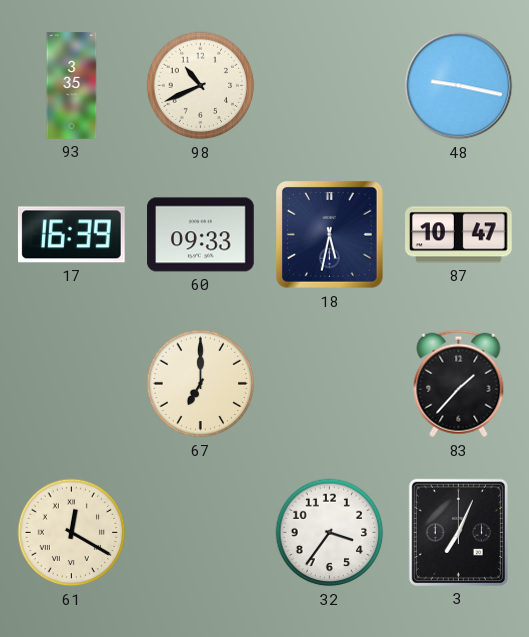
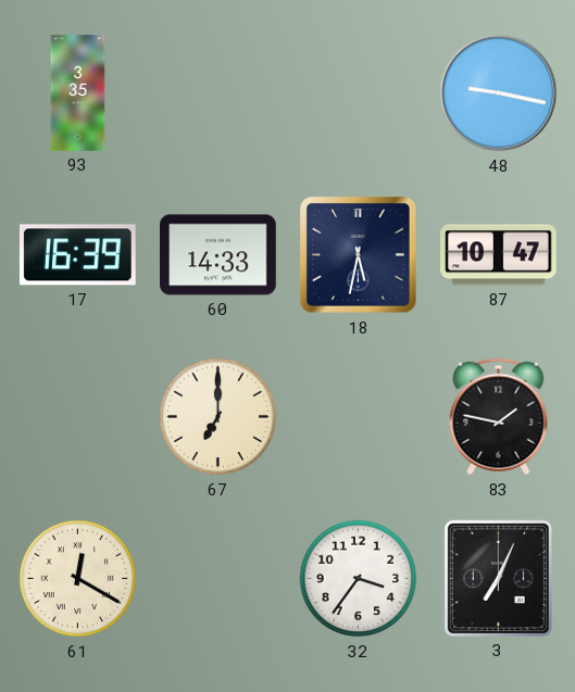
98: 10:41 -> none
60: 09:33 -> 14:33
83: 1:37 -> 1:47
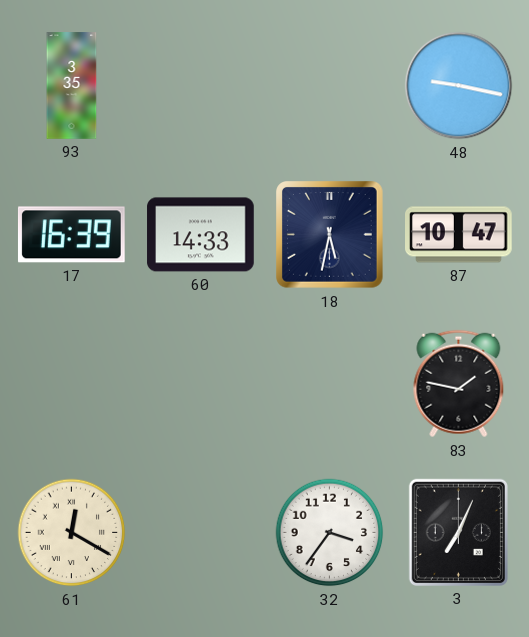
67: 7:00 -> none
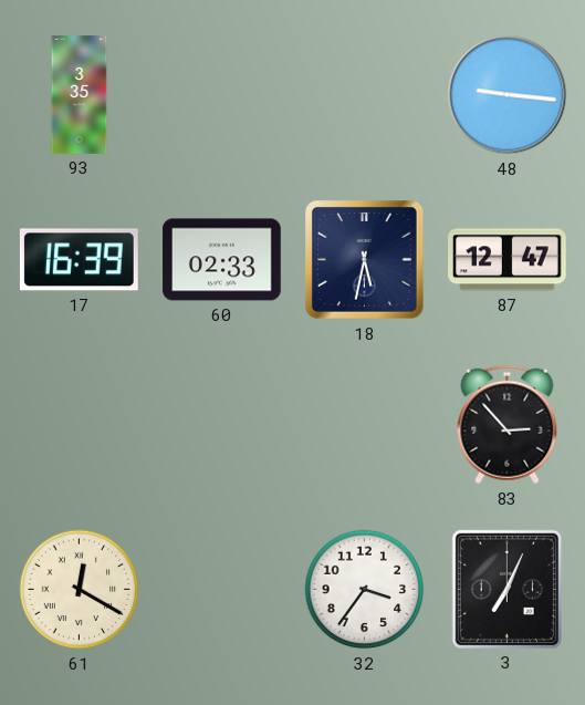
48: 9:17 -> 9:16
60: 14:33 -> 02:33
87: 10:47 -> 12:47
83: 1:47 -> 2:53
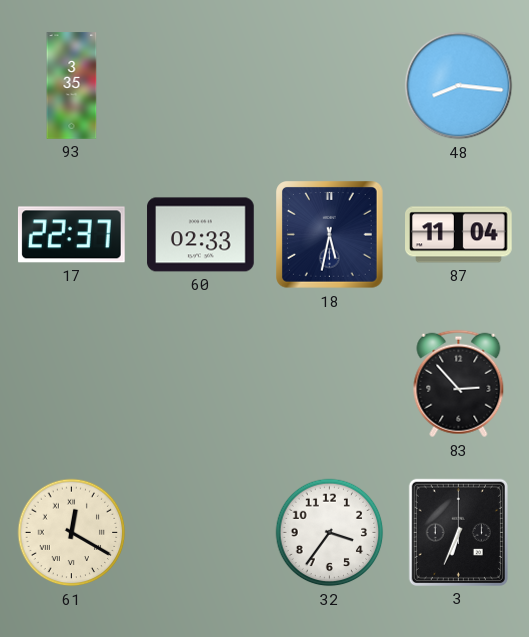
48: 9:16 -> 8:16
17: 16:39 -> 22:37
87: 12:47 -> 11:04
3: 7:04 -> 6:34
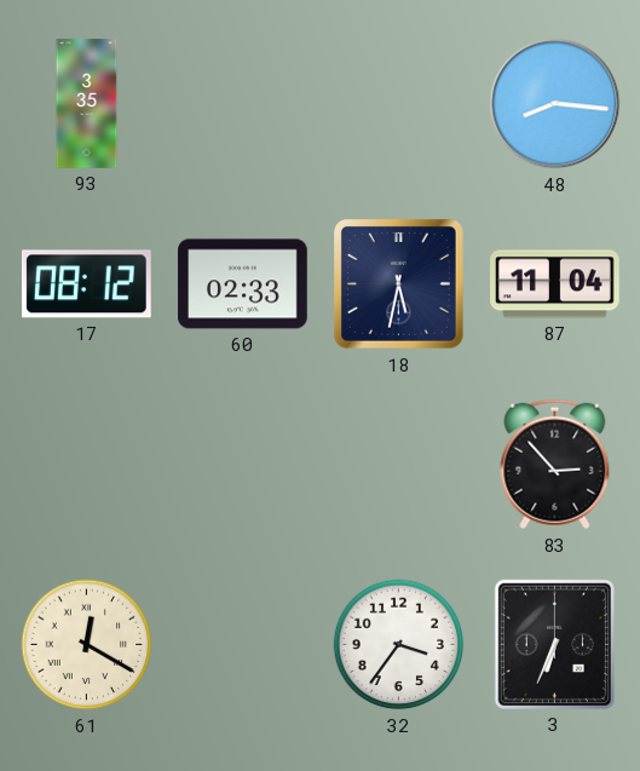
17: 22:37 -> 08:12
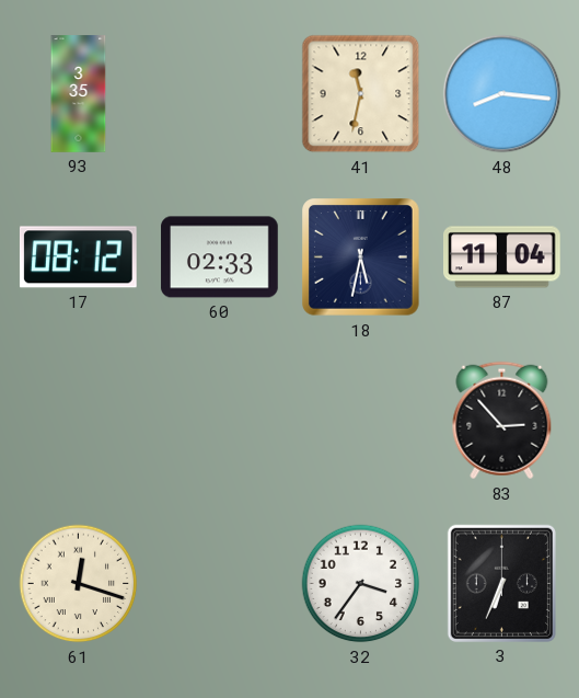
41: none -> 11:32
61: 12:20 -> 12:18
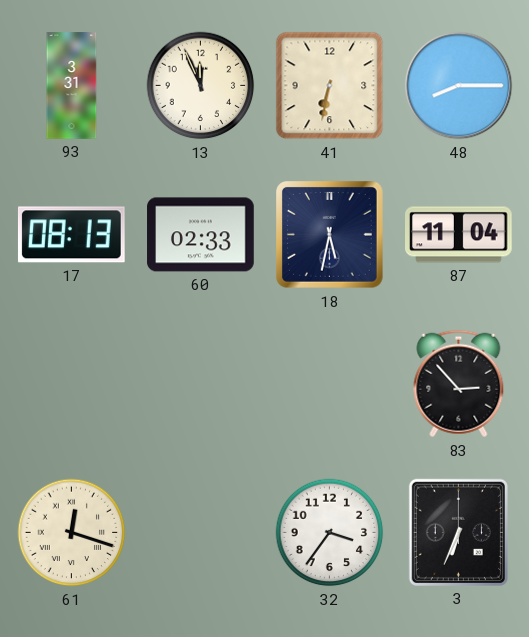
93: 3:35 -> 3:31
13: none -> 11:56
41: 11:32 -> 6:32
48: 8:16 -> 8:15
17: 08:12 -> 08:13
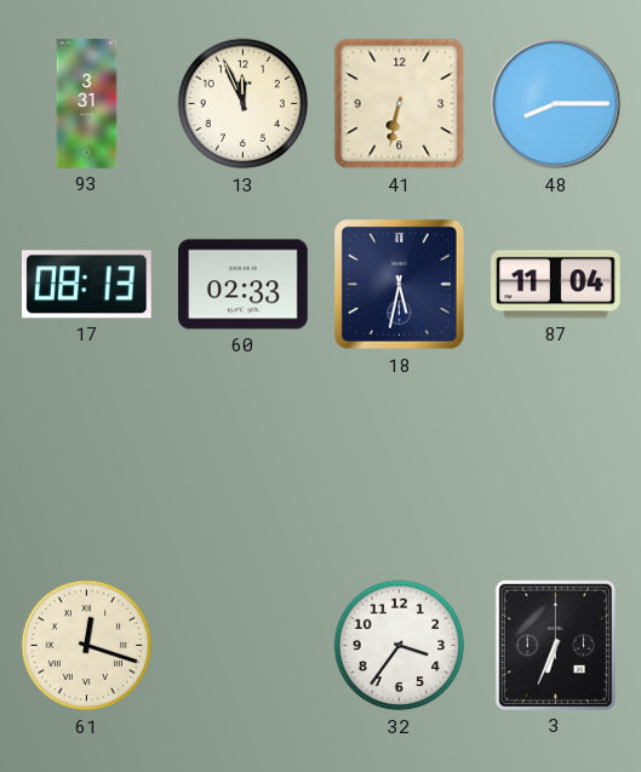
83: 2:53 -> none
